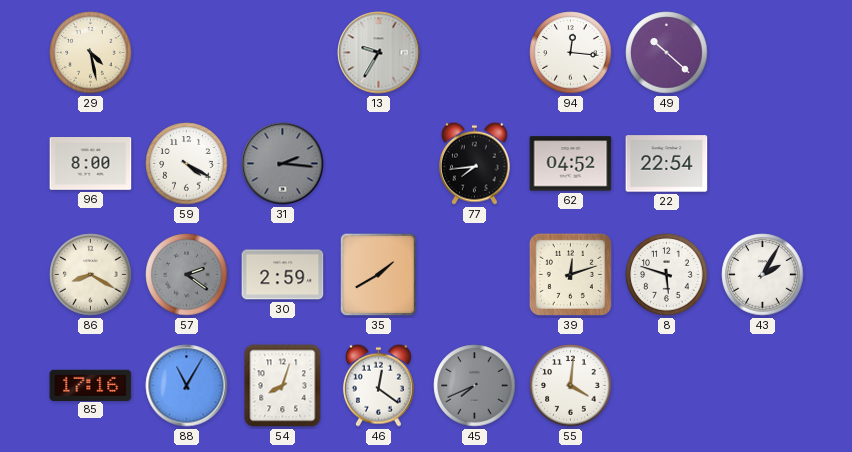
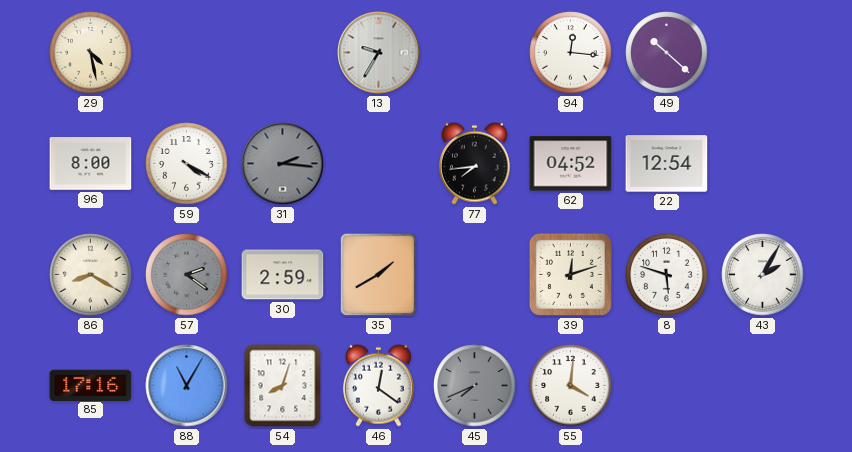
22: 22:54 -> 12:54
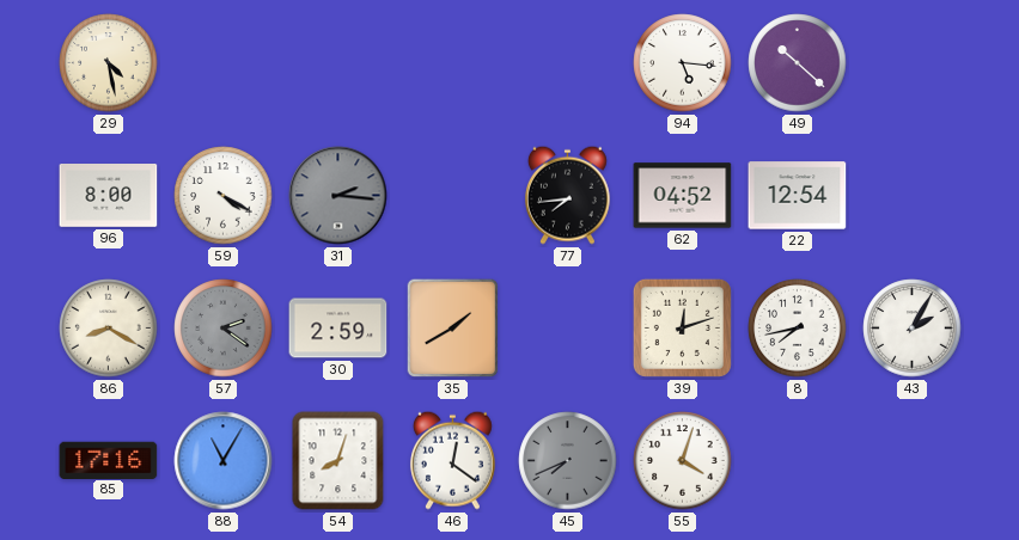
13: 9:35 -> none
94: 12:16 -> 5:16
8: 5:48 -> 7:43
55: 4:01 -> 4:03
